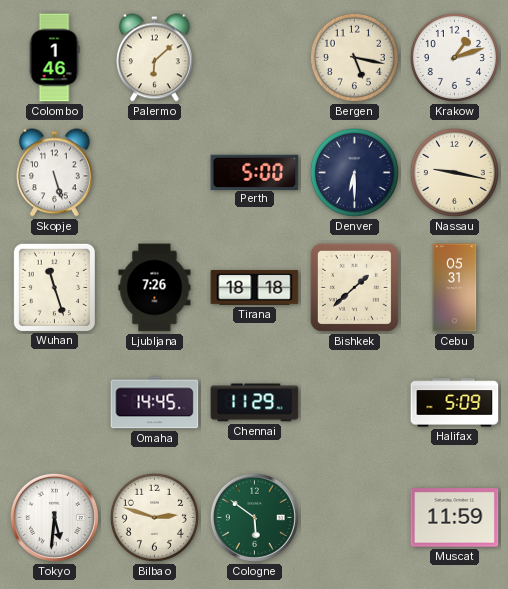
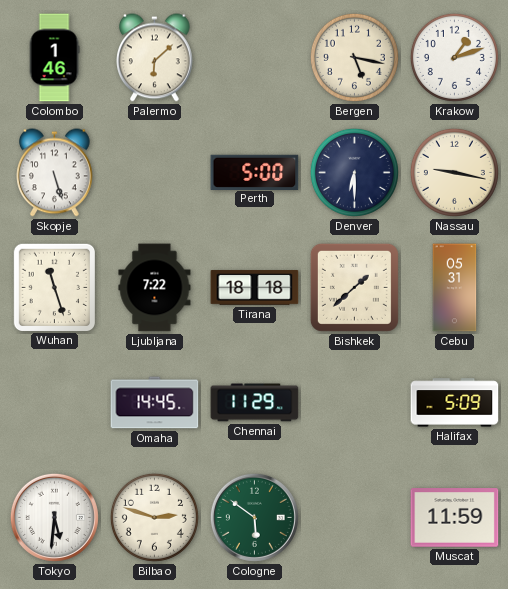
Ljubljana: 7:26 -> 7:22
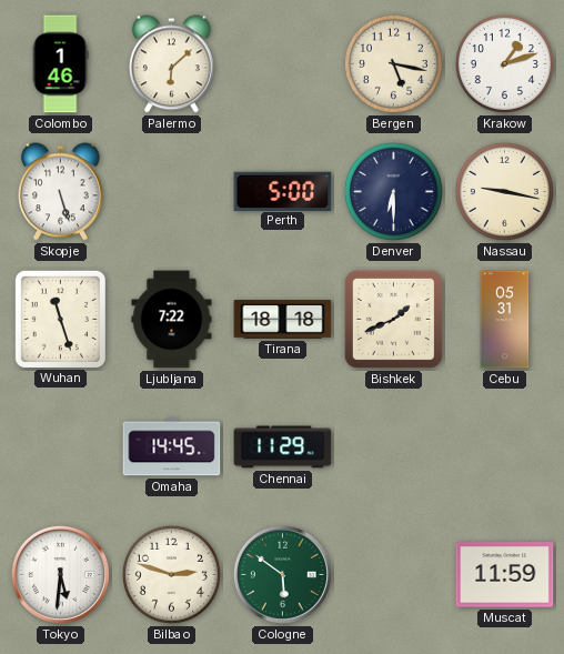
Bishkek: 1:38 -> 1:41
Halifax: 5:09 -> none
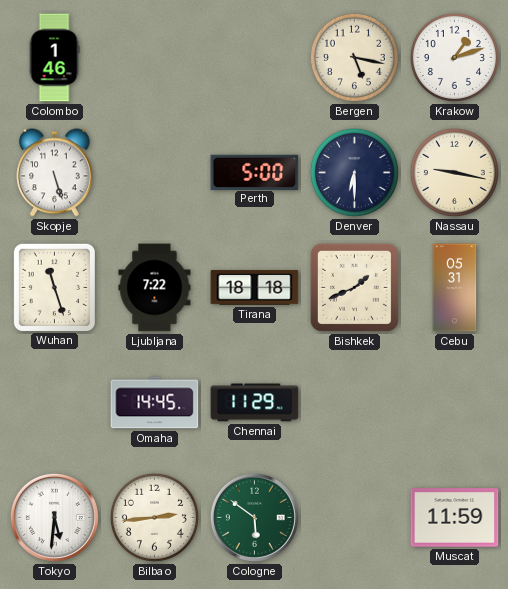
Palermo: 6:08 -> none
Bilbao: 2:48 -> 2:44
